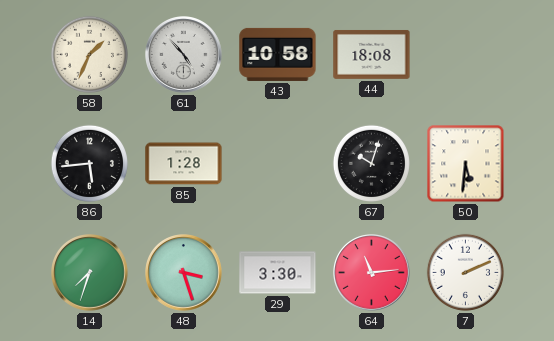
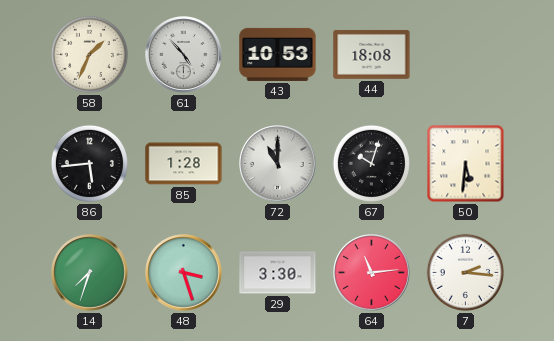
43: 10:58 -> 10:53
72: none -> 11:00
7: 2:11 -> 2:16
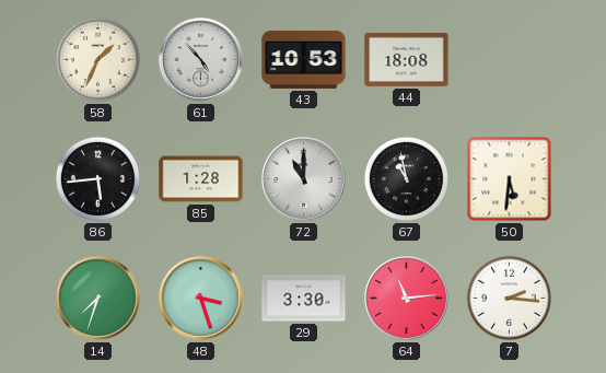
67: 10:03 -> 10:58
